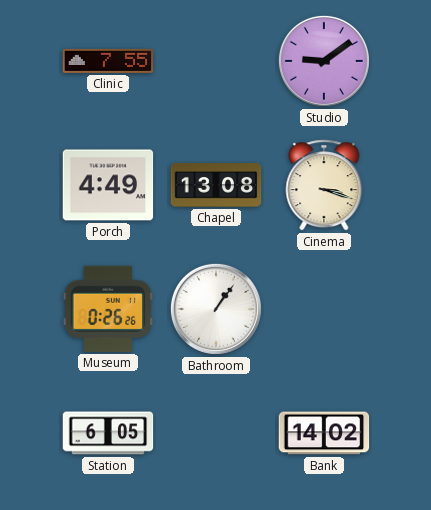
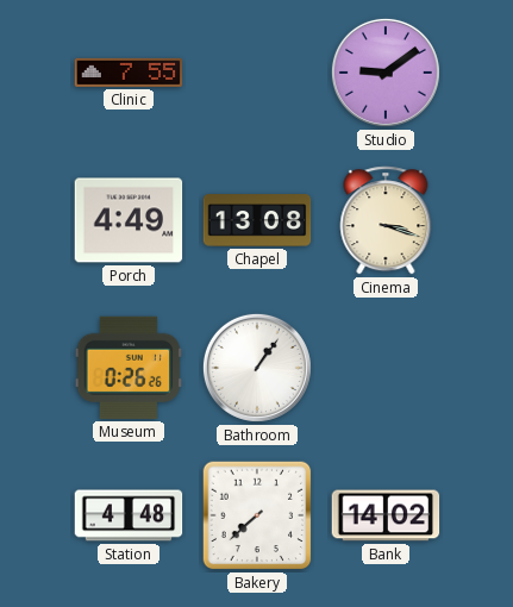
Station: 6:05 -> 4:48
Bakery: none -> 7:38
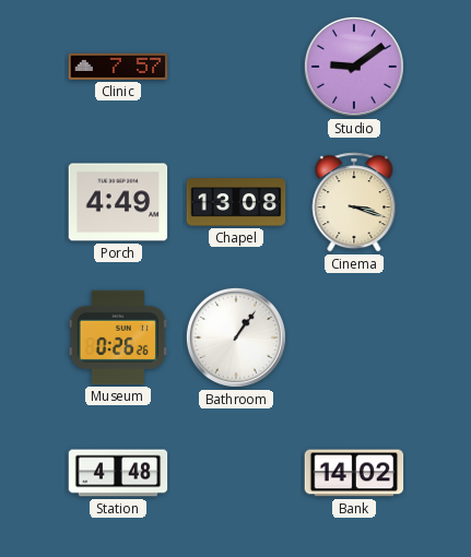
Clinic: 7:55 -> 7:57
Bakery: 7:38 -> none
